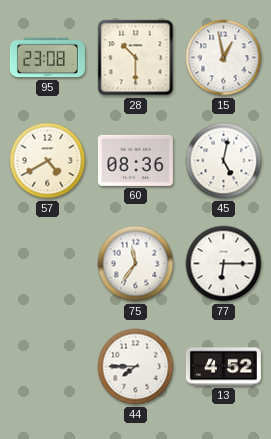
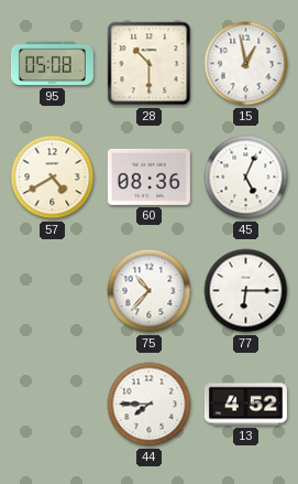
95: 23:08 -> 05:08
45: 5:02 -> 5:04
75: 11:36 -> 10:37
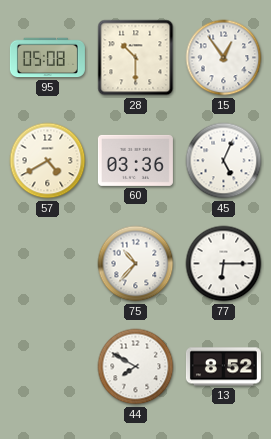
15: 12:58 -> 12:54
60: 08:36 -> 03:36
44: 7:45 -> 7:50
13: 4:52 -> 8:52
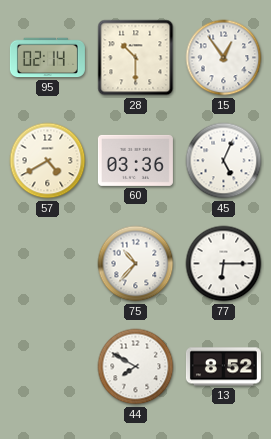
95: 05:08 -> 02:14
